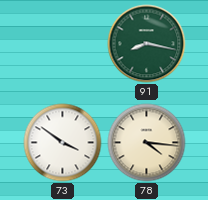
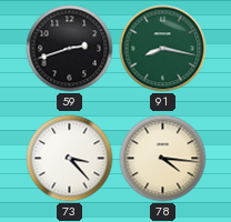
59: none -> 2:42
73: 3:51 -> 3:23
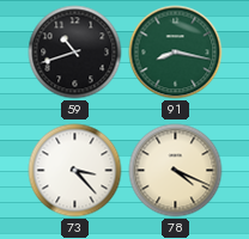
59: 2:42 -> 10:42
78: 4:16 -> 4:19
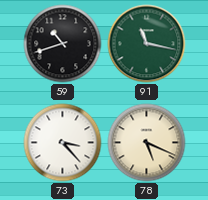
91: 8:17 -> 11:17
78: 4:19 -> 5:19
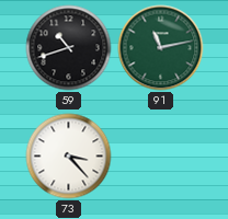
91: 11:17 -> 11:13
78: 5:19 -> none
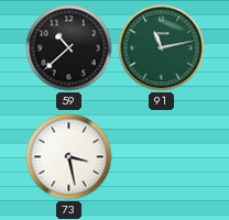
59: 10:42 -> 10:38
73: 3:23 -> 3:28
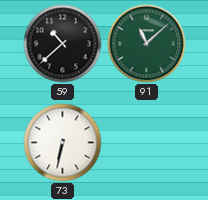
91: 11:13 -> 11:08
73: 3:28 -> 6:32
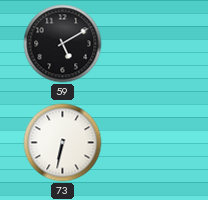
59: 10:38 -> 5:10
91: 11:08 -> none
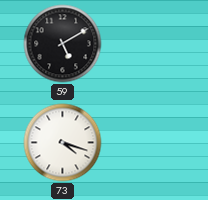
73: 6:32 -> 4:18
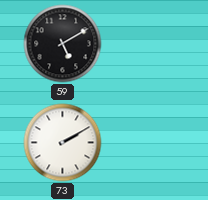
73: 4:18 -> 2:10
